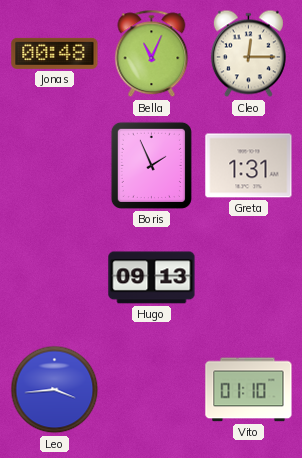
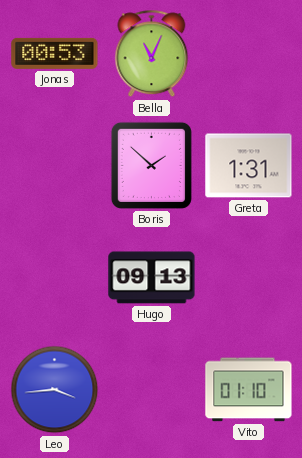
Jonas: 00:48 -> 00:53
Cleo: 12:15 -> none
Boris: 1:56 -> 1:52
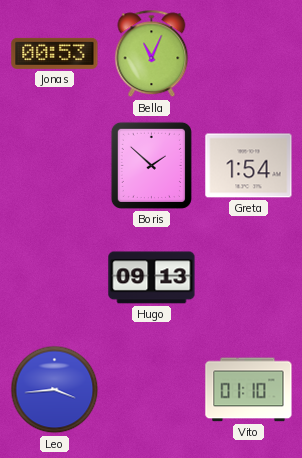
Greta: 1:31 -> 1:54
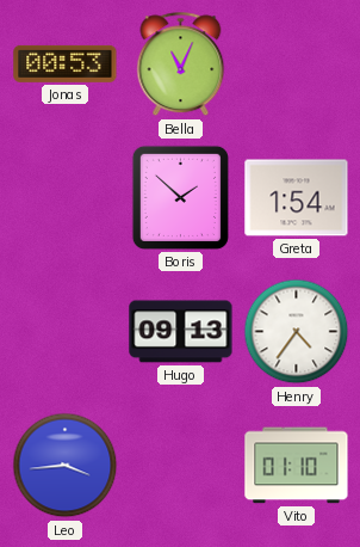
Henry: none -> 4:36
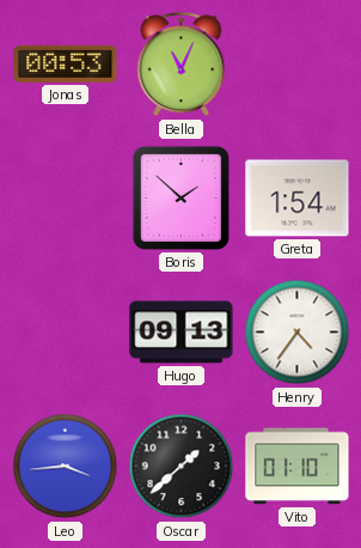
Oscar: none -> 1:38
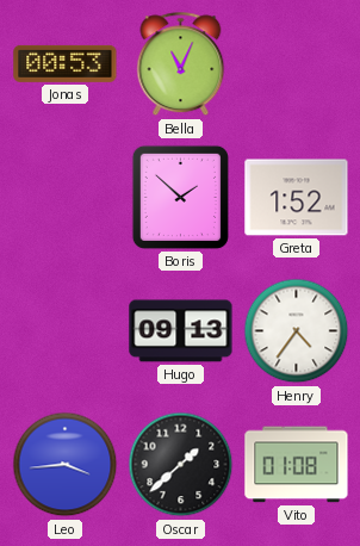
Greta: 1:54 -> 1:52
Vito: 01:10 -> 01:08
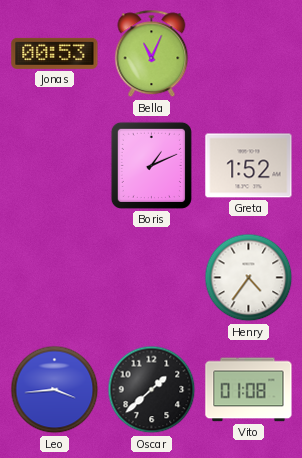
Boris: 1:52 -> 1:11
Hugo: 09:13 -> none
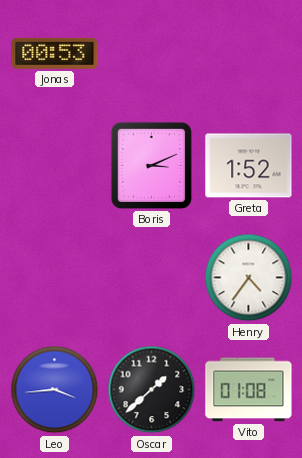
Bella: 11:04 -> none
Boris: 1:11 -> 3:11
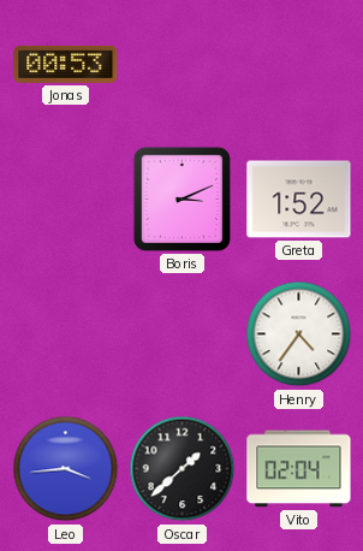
Vito: 01:08 -> 02:04
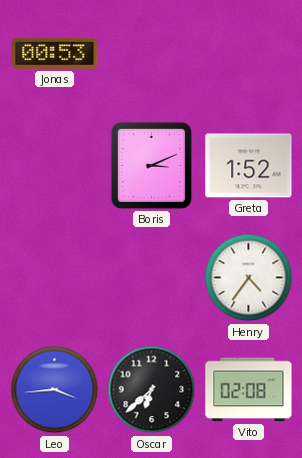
Oscar: 1:38 -> 6:38
Vito: 02:04 -> 02:08
